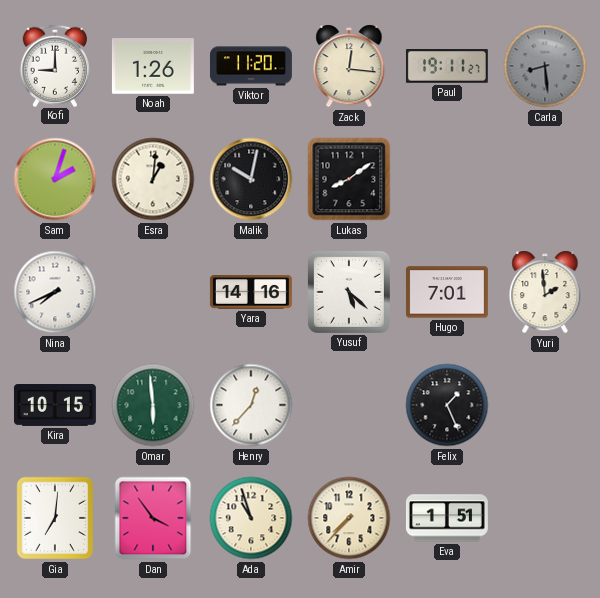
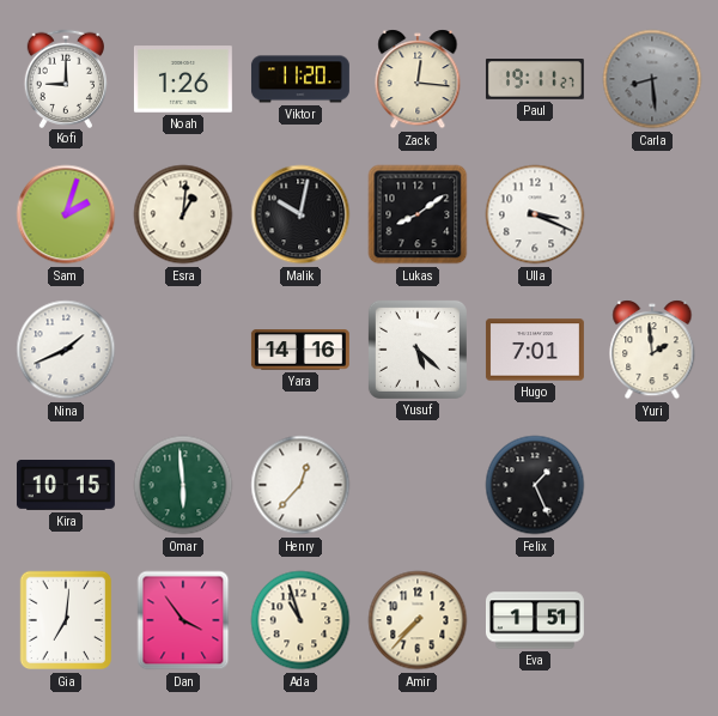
Ulla: none -> 3:19
Nina: 7:41 -> 1:41
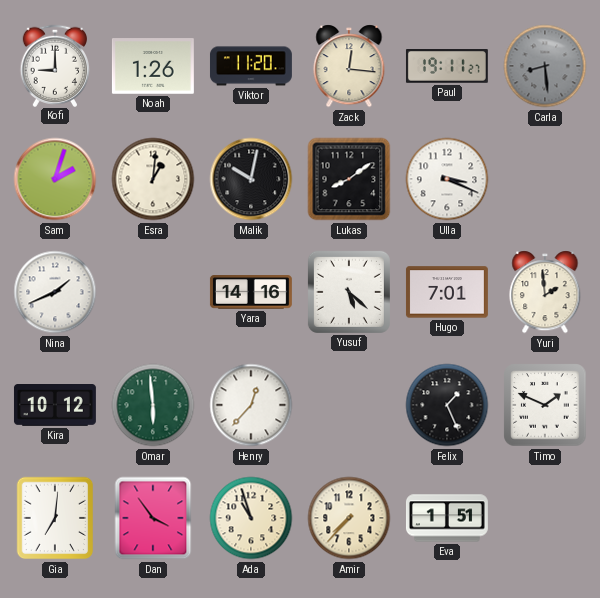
Kira: 10:15 -> 10:12
Timo: none -> 1:49
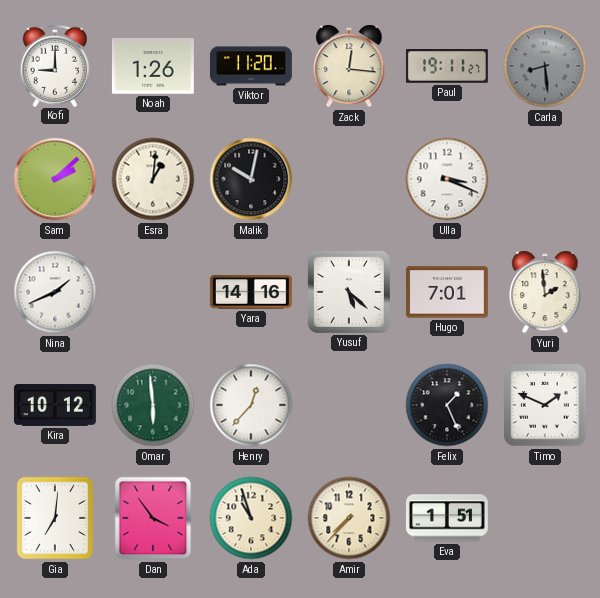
Sam: 2:03 -> 2:08
Lukas: 8:09 -> none
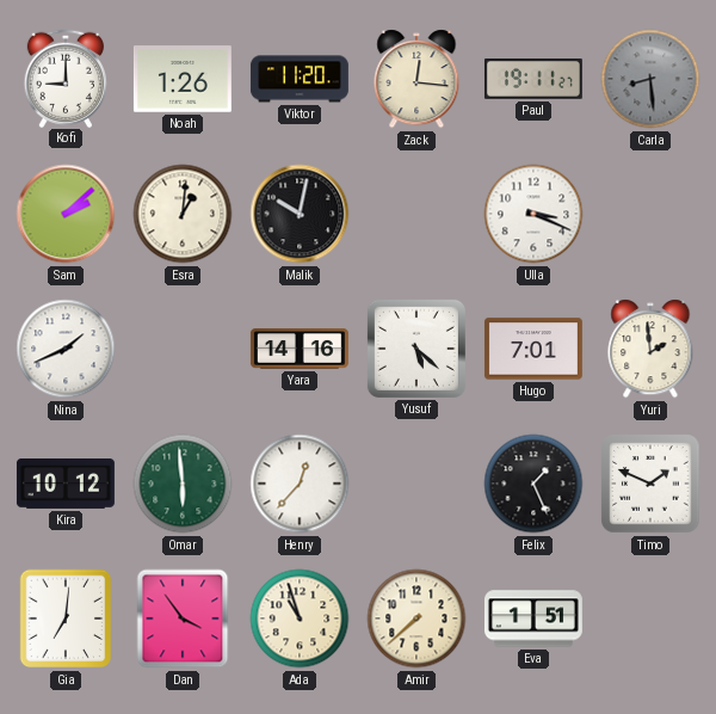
Amir: 7:37 -> 7:38
